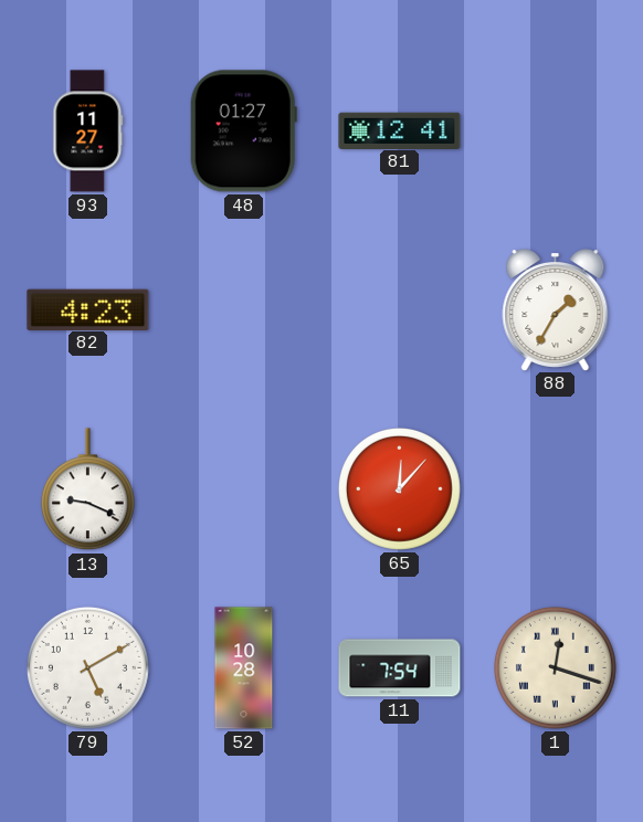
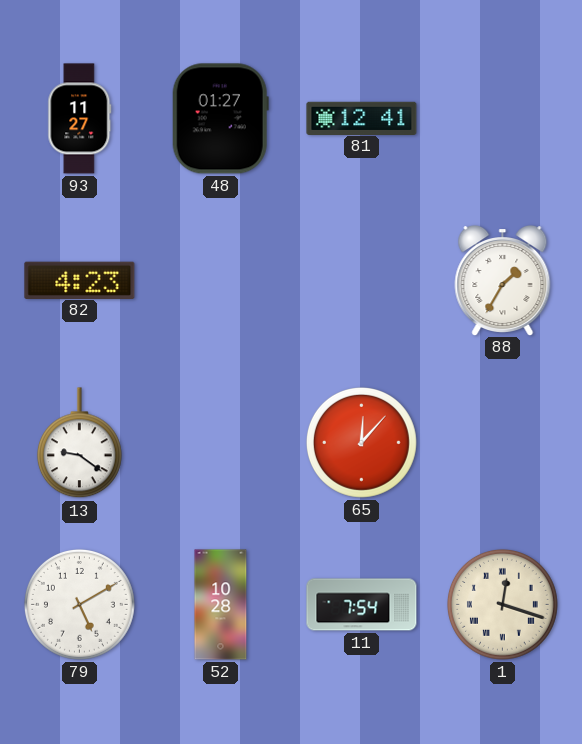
13: 9:19 -> 9:21
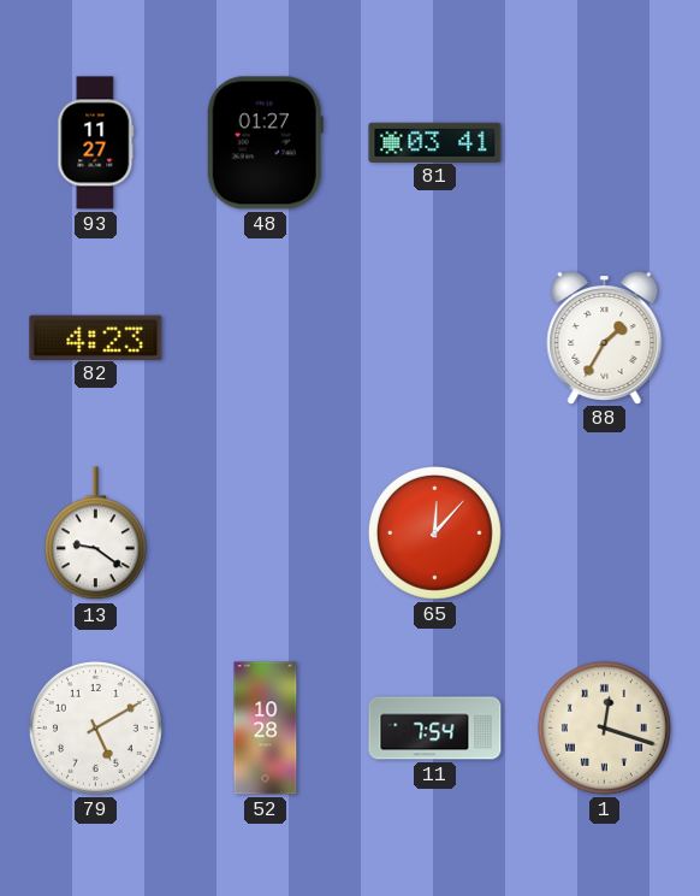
81: 12:41 -> 03:41
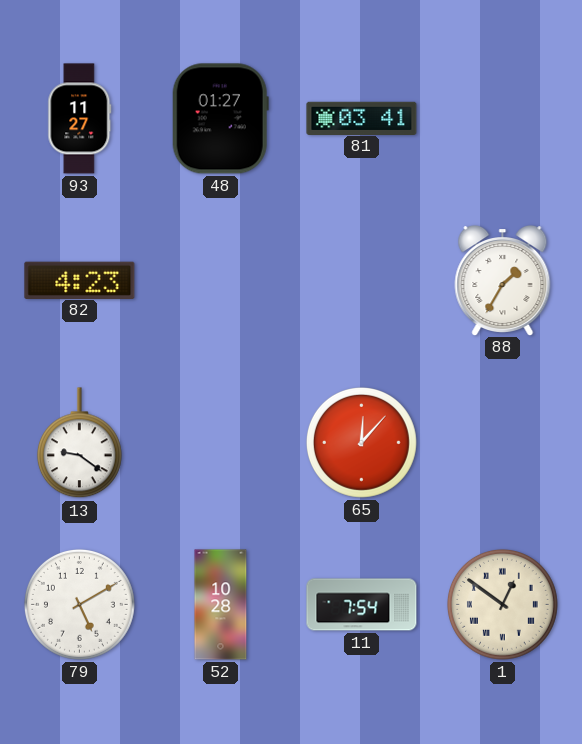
1: 12:18 -> 12:51
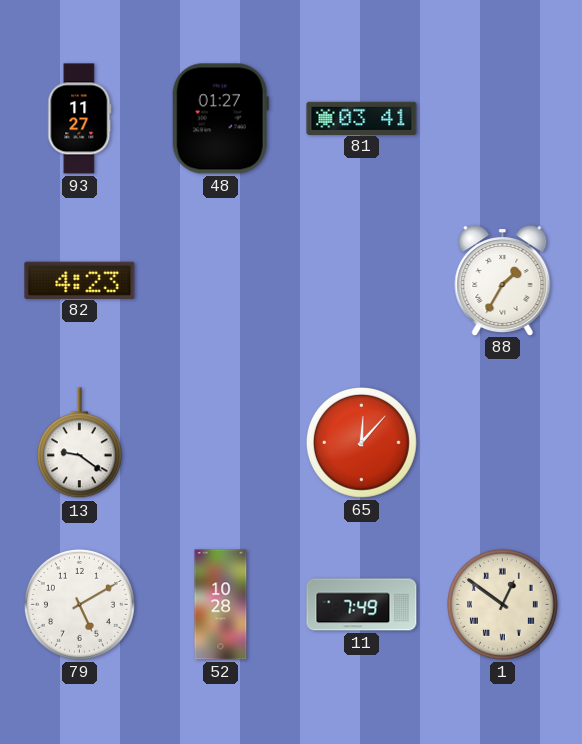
11: 7:54 -> 7:49
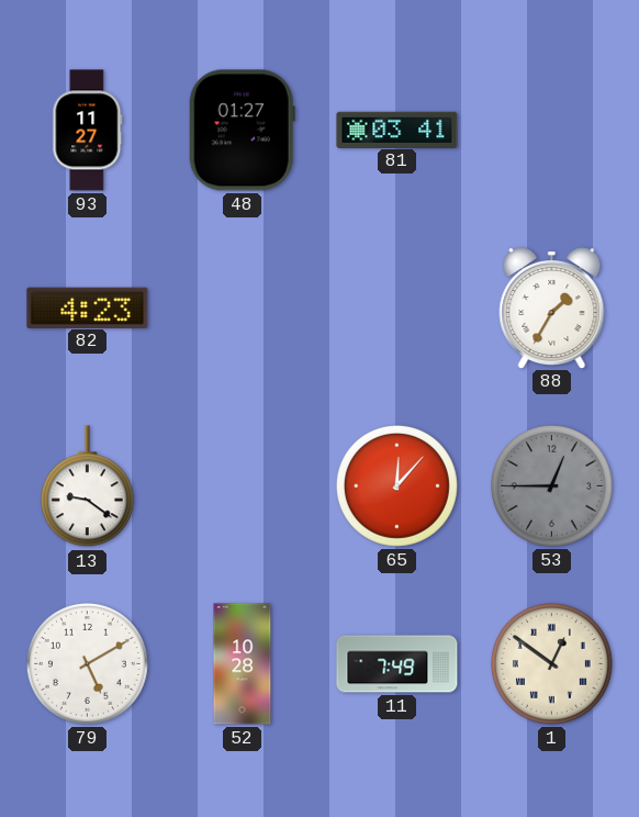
53: none -> 12:45
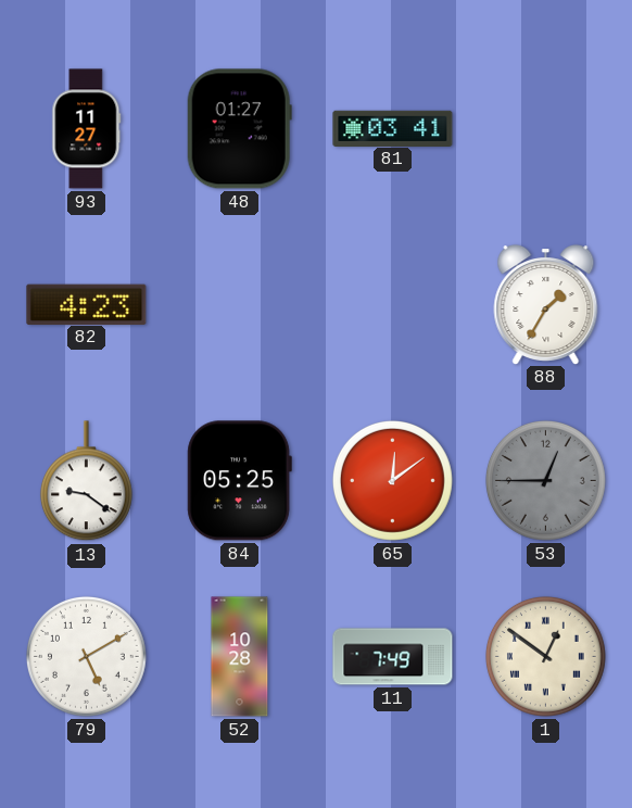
84: none -> 05:25
65: 12:07 -> 12:09
